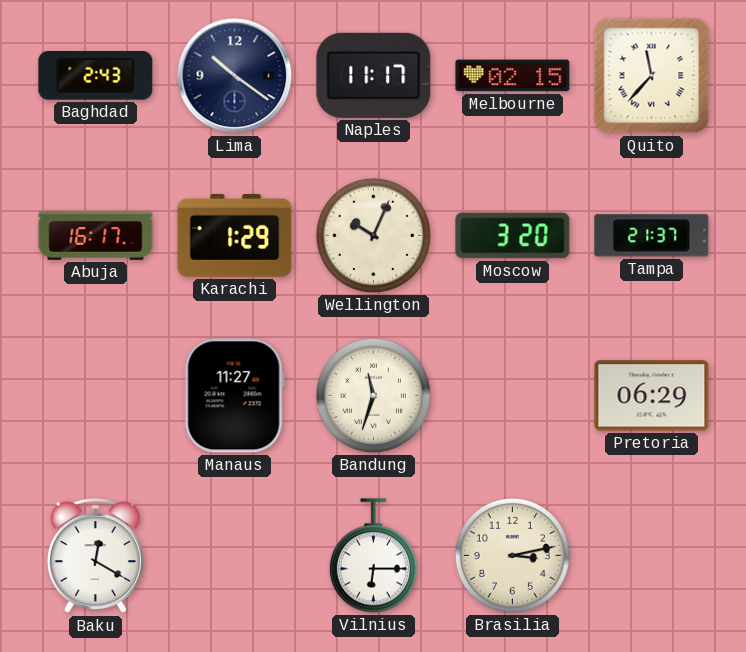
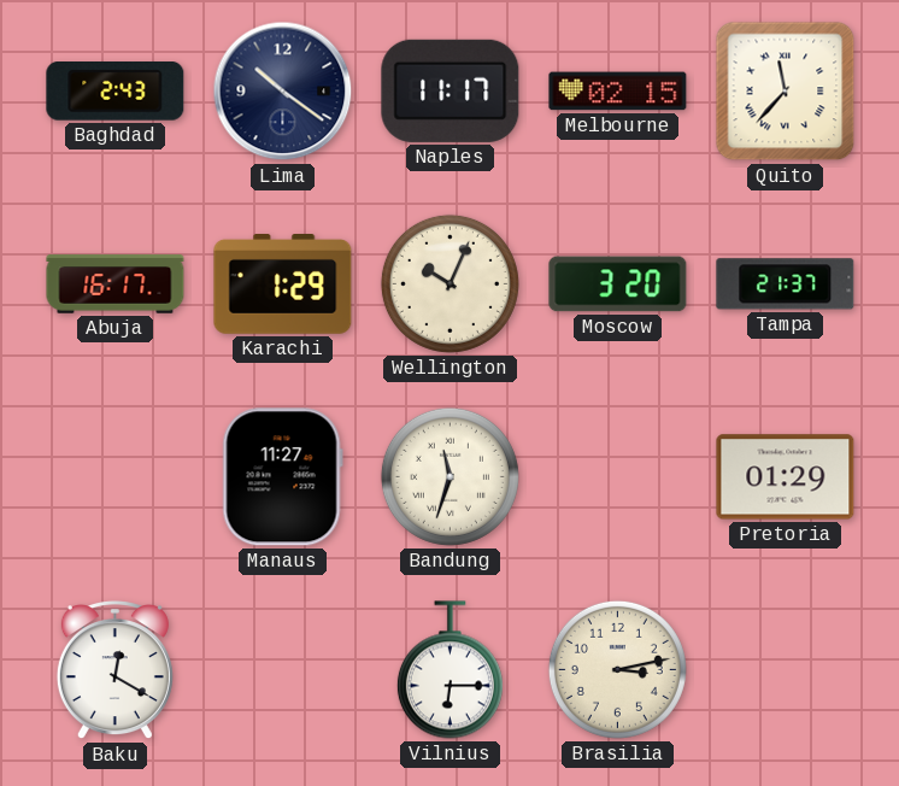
Pretoria: 06:29 -> 01:29
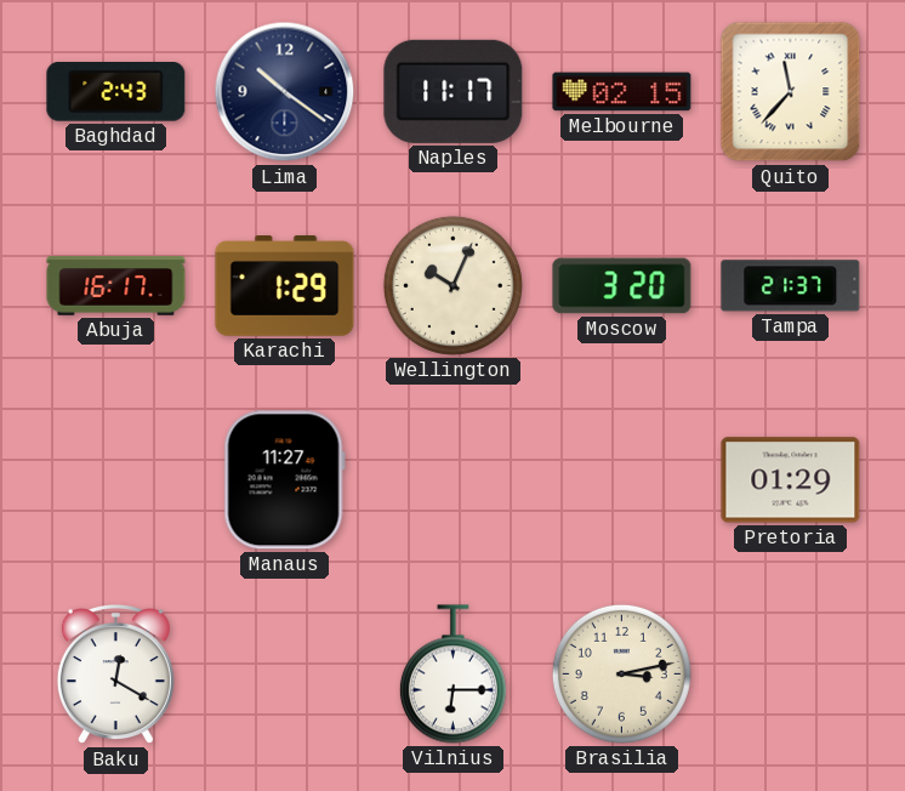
Bandung: 11:33 -> none
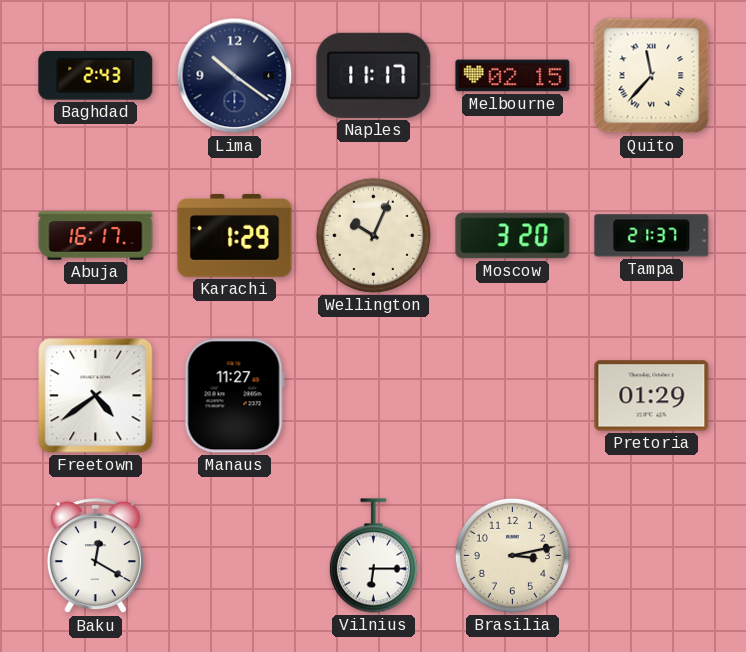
Freetown: none -> 4:39
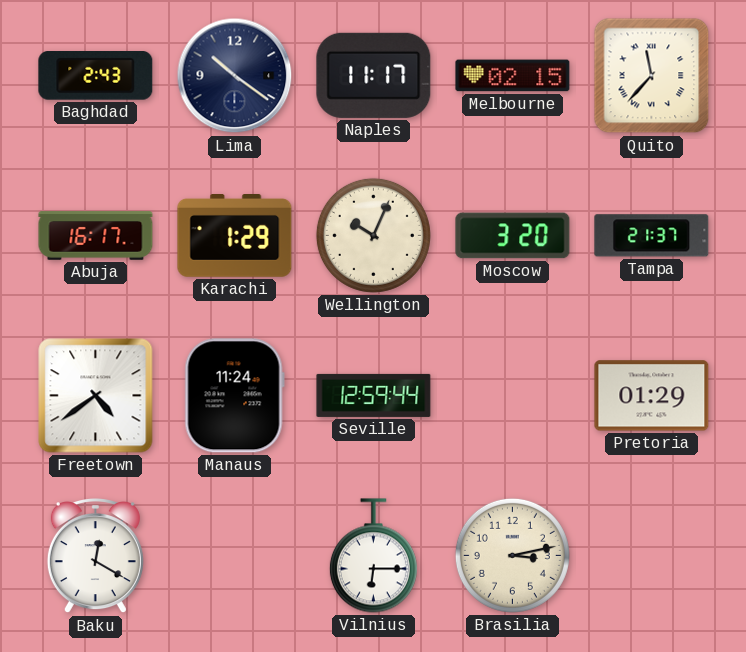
Manaus: 11:27 -> 11:24
Seville: none -> 12:59
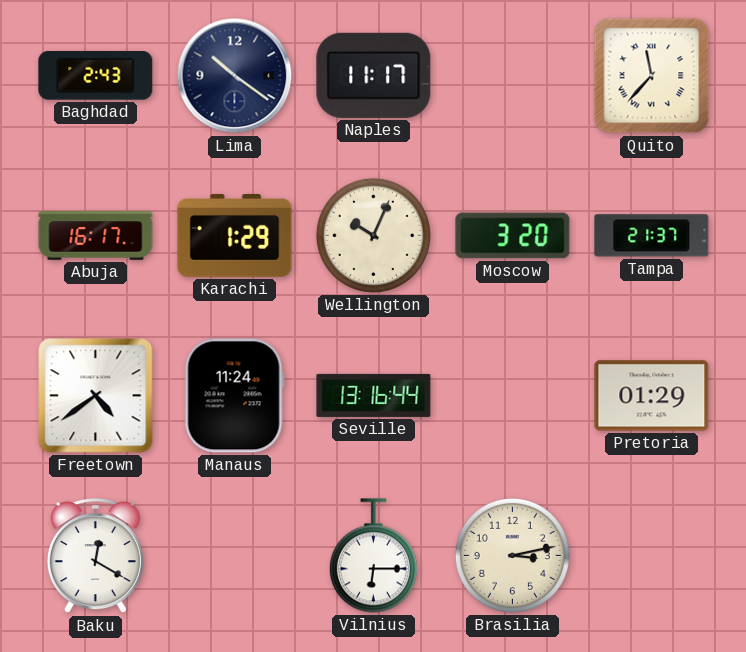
Melbourne: 02:15 -> none
Seville: 12:59 -> 13:16
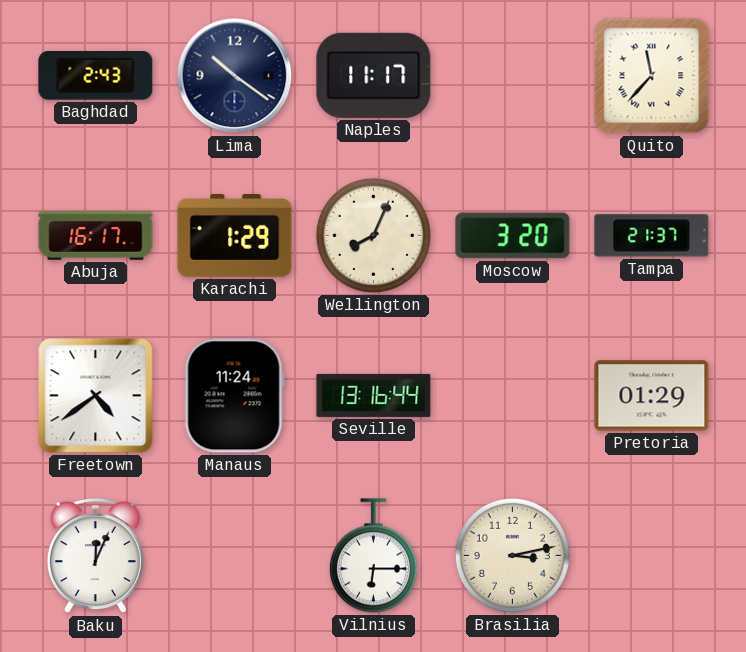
Wellington: 10:04 -> 8:04
Baku: 12:20 -> 12:04
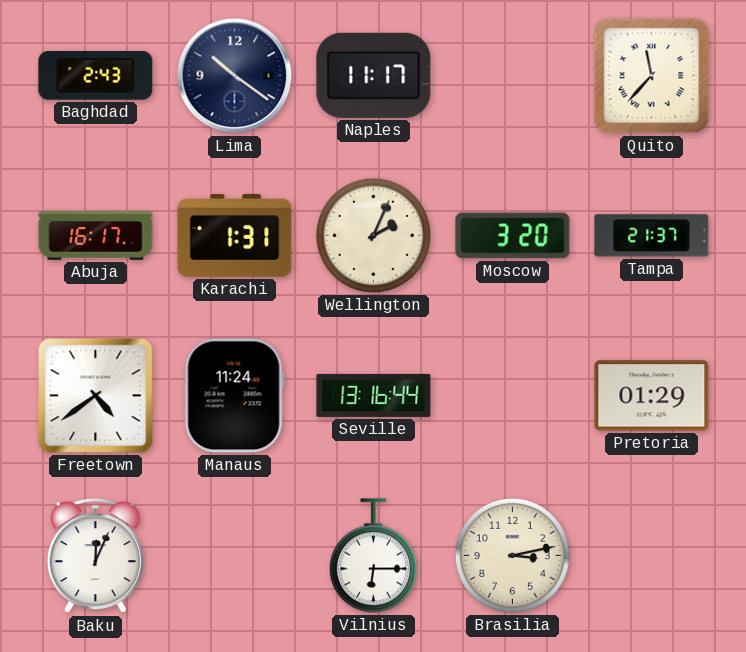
Karachi: 1:29 -> 1:31
Wellington: 8:04 -> 2:04
